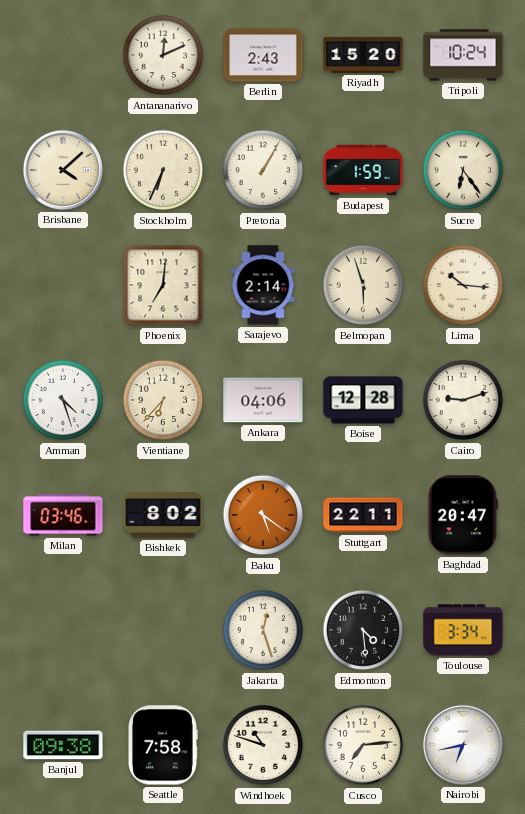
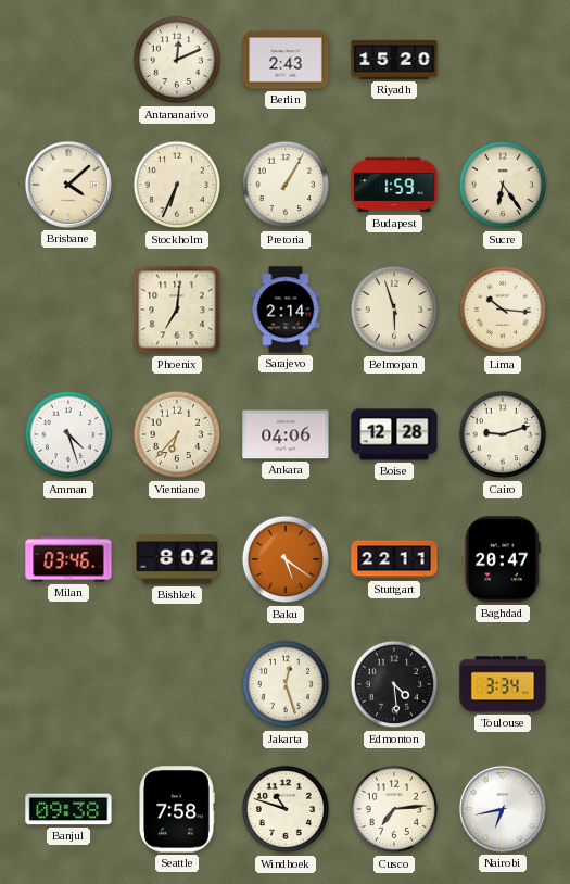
Tripoli: 10:24 -> none
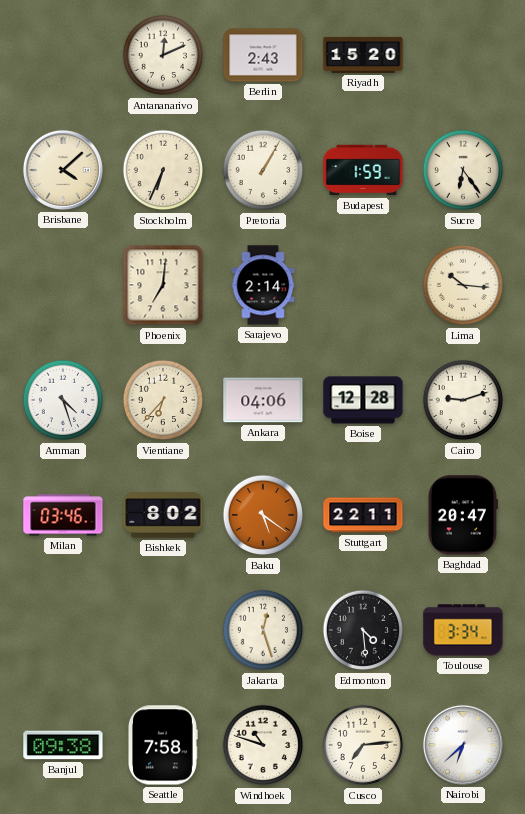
Belmopan: 5:57 -> none
Nairobi: 6:43 -> 6:38
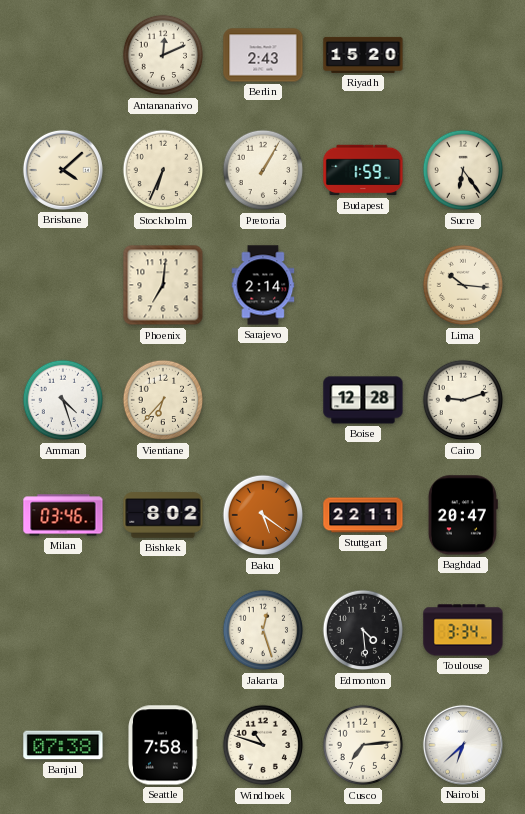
Ankara: 04:06 -> none
Banjul: 09:38 -> 07:38
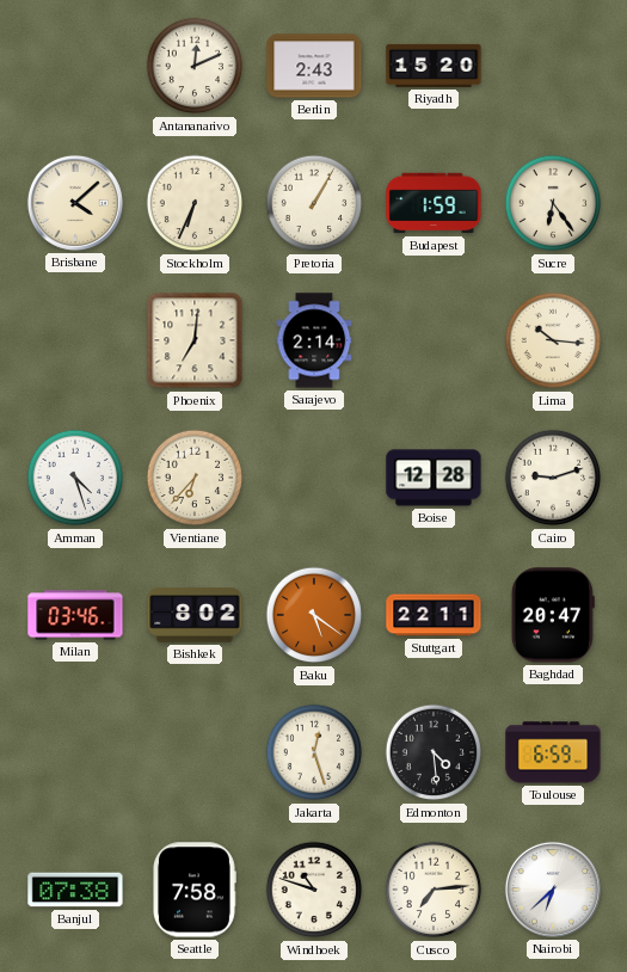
Toulouse: 3:34 -> 6:59
